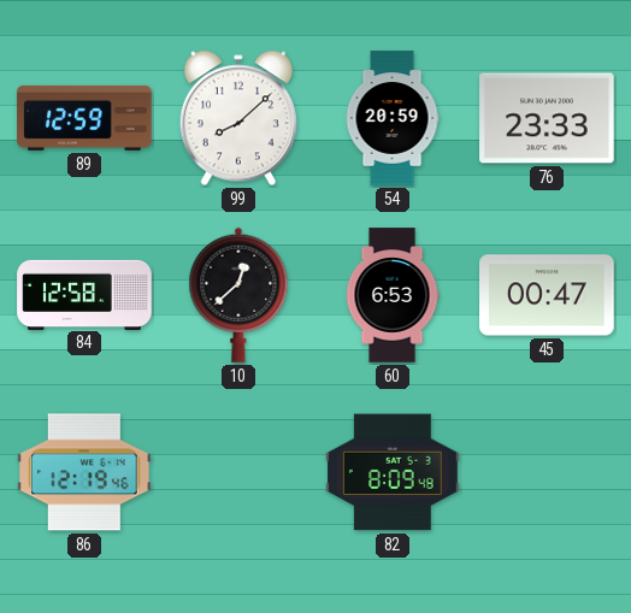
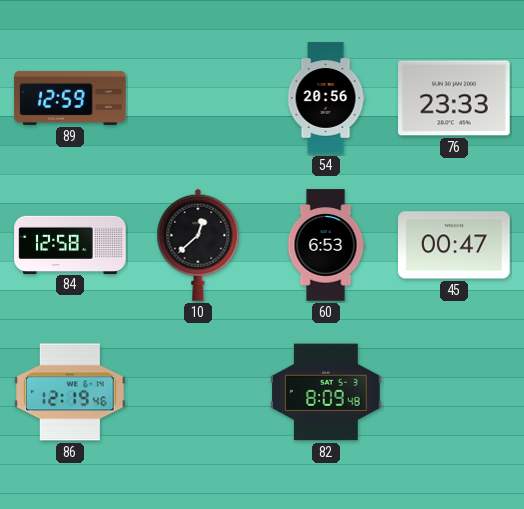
99: 8:08 -> none
54: 20:59 -> 20:56
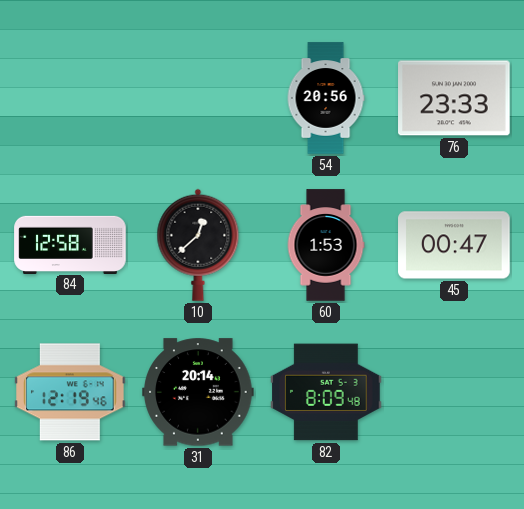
89: 12:59 -> none
60: 6:53 -> 1:53
31: none -> 20:14
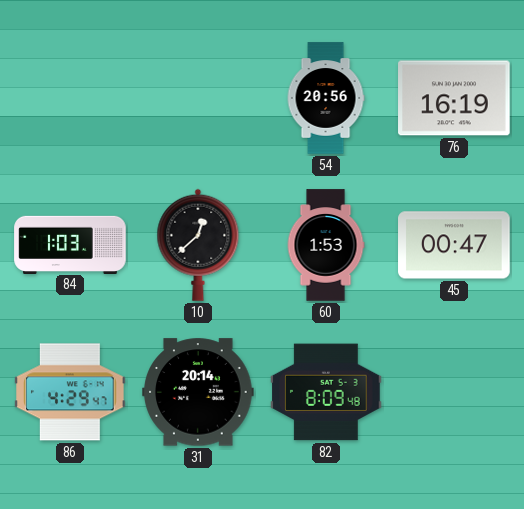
76: 23:33 -> 16:19
84: 12:58 -> 1:03
86: 12:19 -> 4:29
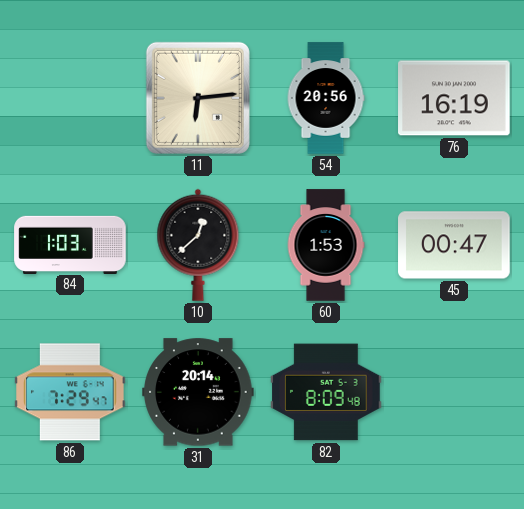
11: none -> 6:14
86: 4:29 -> 7:29
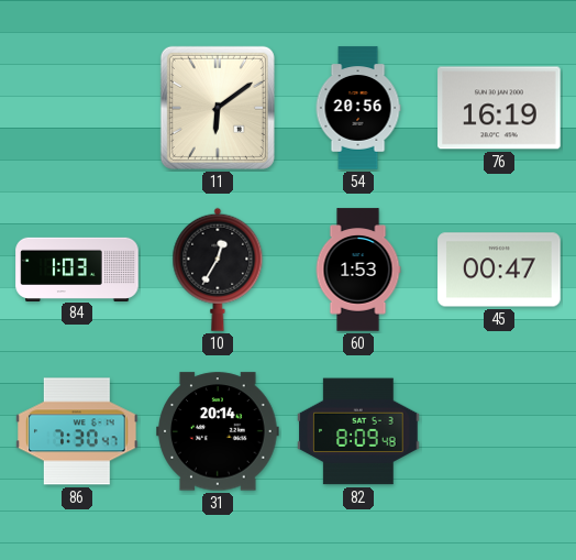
11: 6:14 -> 6:09
10: 12:38 -> 12:35
86: 7:29 -> 7:30
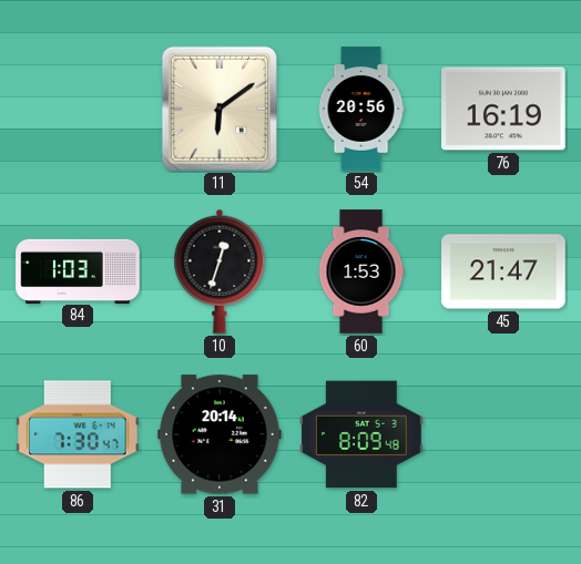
10: 12:35 -> 12:33
45: 00:47 -> 21:47
